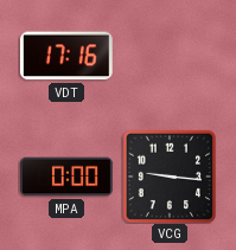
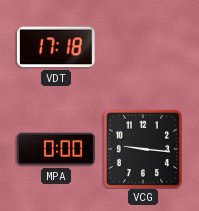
VDT: 17:16 -> 17:18
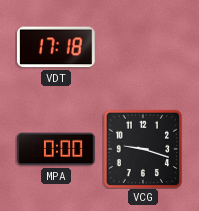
VCG: 9:16 -> 9:18
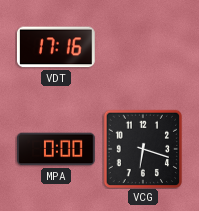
VDT: 17:18 -> 17:16
VCG: 9:18 -> 6:18
